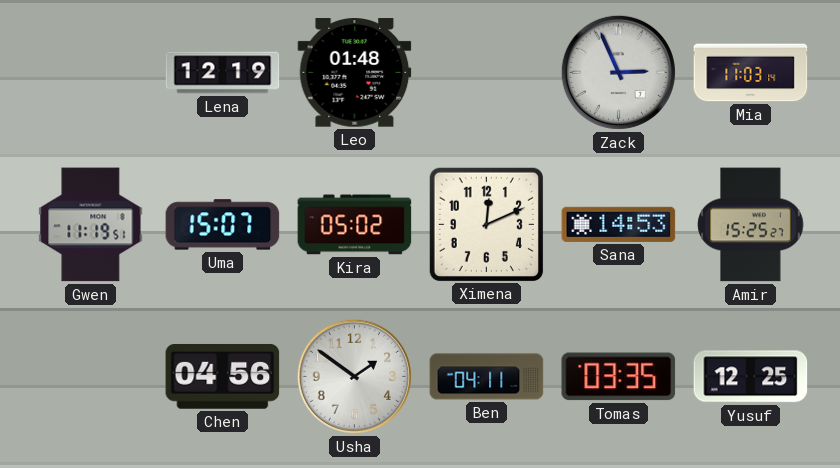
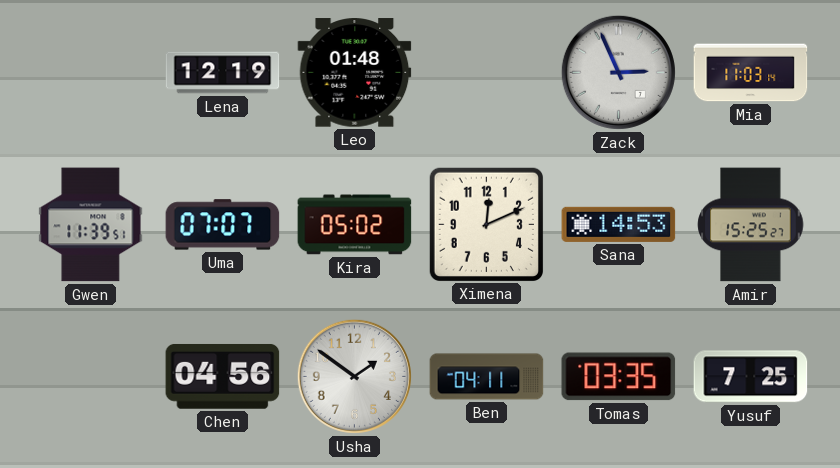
Gwen: 11:19 -> 11:39
Uma: 15:07 -> 07:07
Yusuf: 12:25 -> 7:25
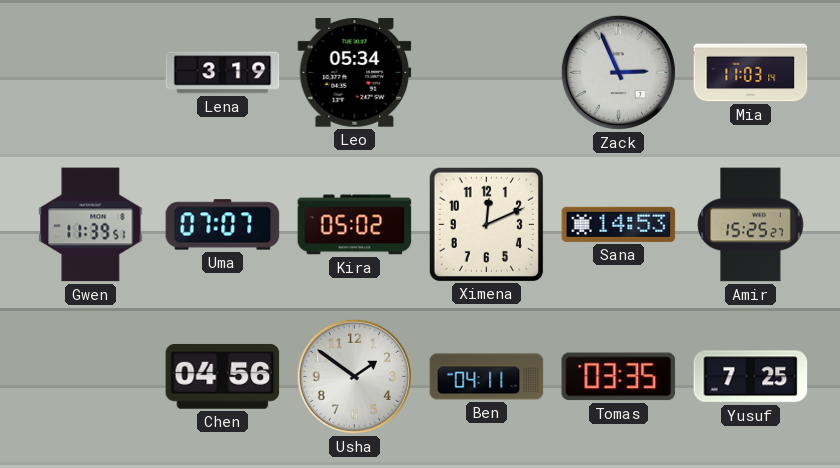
Lena: 12:19 -> 3:19
Leo: 01:48 -> 05:34
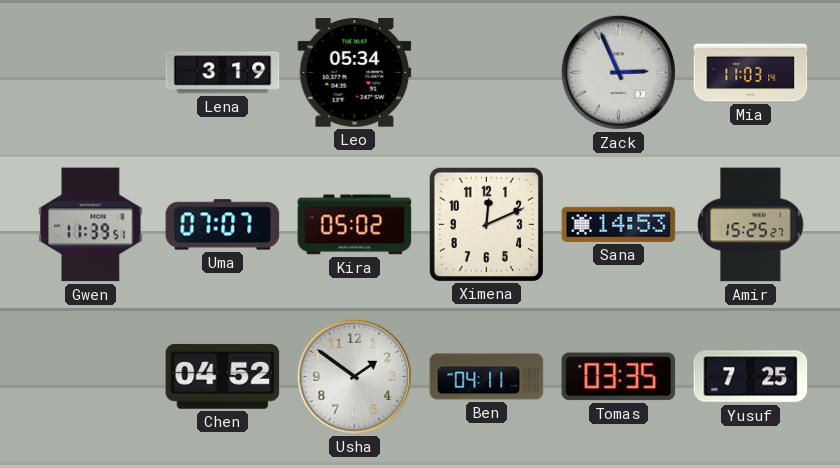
Chen: 04:56 -> 04:52
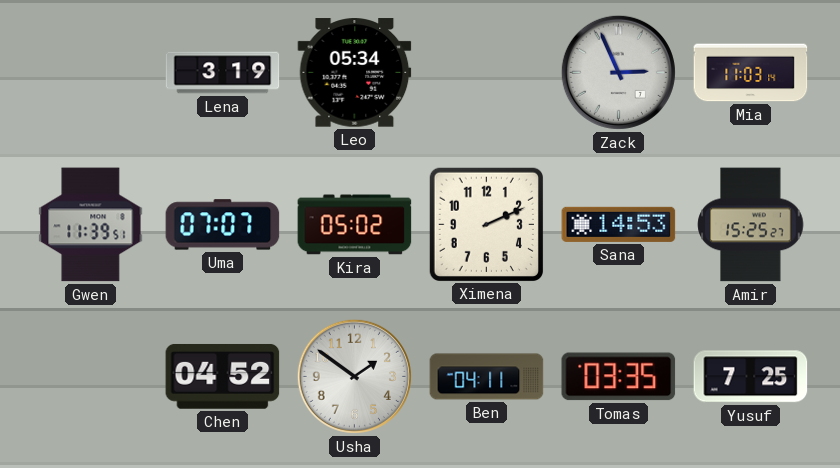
Ximena: 12:11 -> 2:11
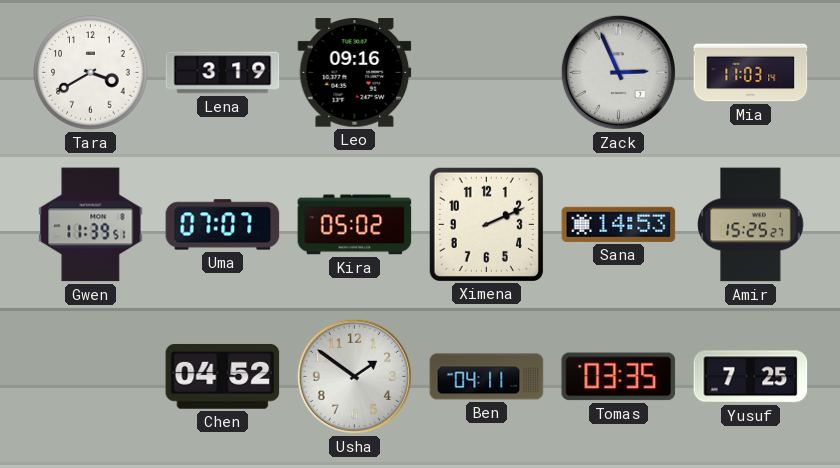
Tara: none -> 3:40
Leo: 05:34 -> 09:16
